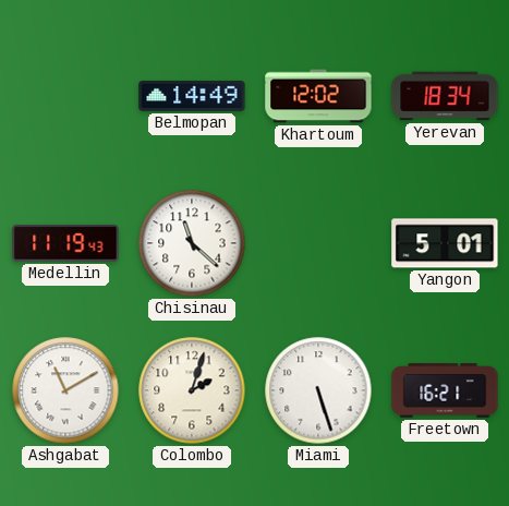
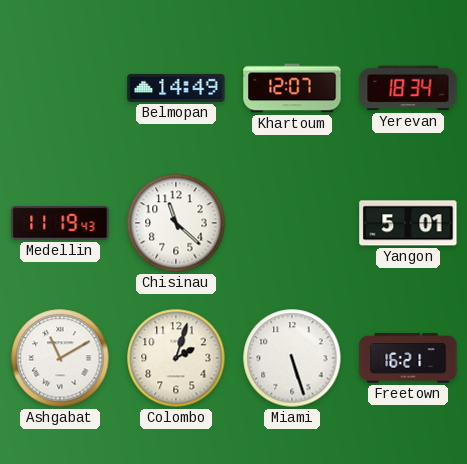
Khartoum: 12:02 -> 12:07
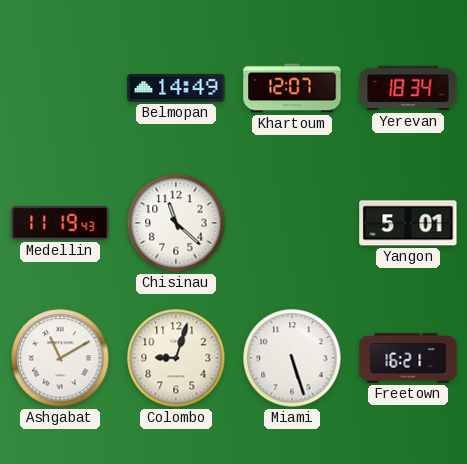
Colombo: 2:03 -> 9:03
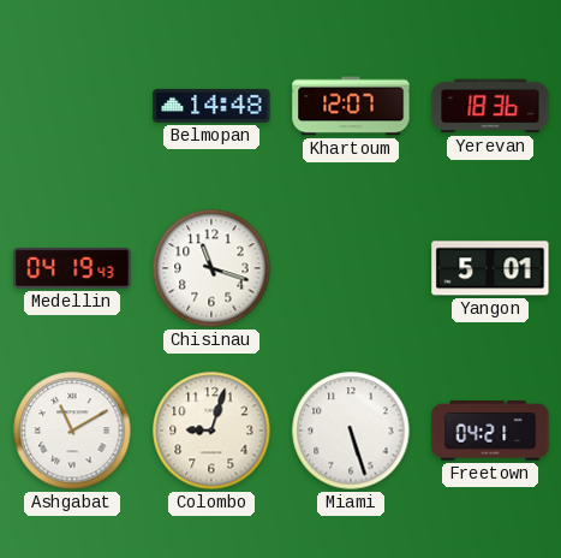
Belmopan: 14:49 -> 14:48
Yerevan: 18:34 -> 18:36
Medellin: 11:19 -> 04:19
Chisinau: 11:22 -> 11:18
Freetown: 16:21 -> 04:21
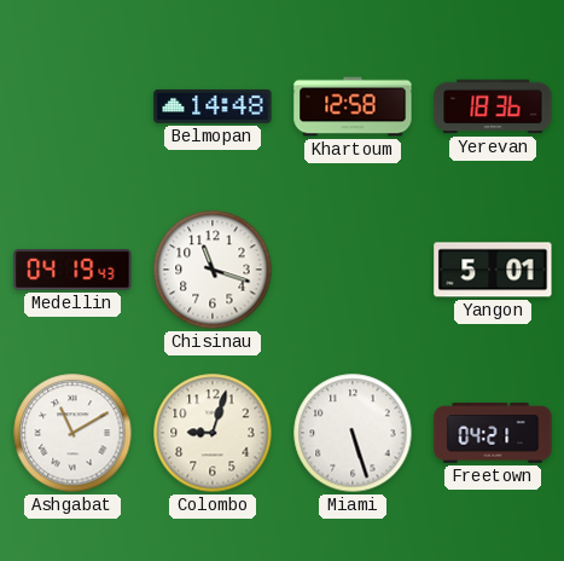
Khartoum: 12:07 -> 12:58
